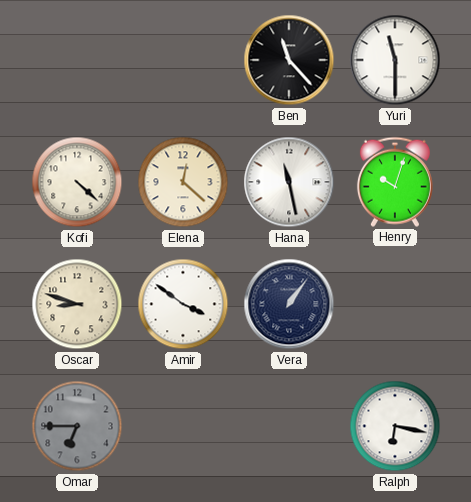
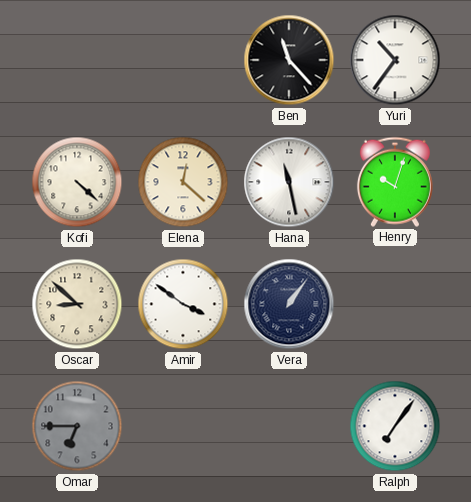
Yuri: 11:30 -> 10:36
Oscar: 8:48 -> 8:52
Ralph: 6:17 -> 7:06
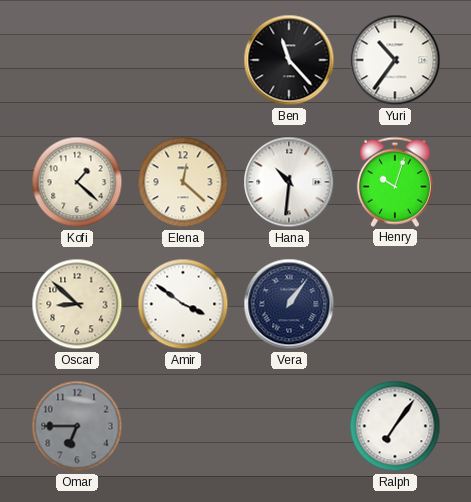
Kofi: 4:22 -> 1:22
Hana: 11:28 -> 10:31
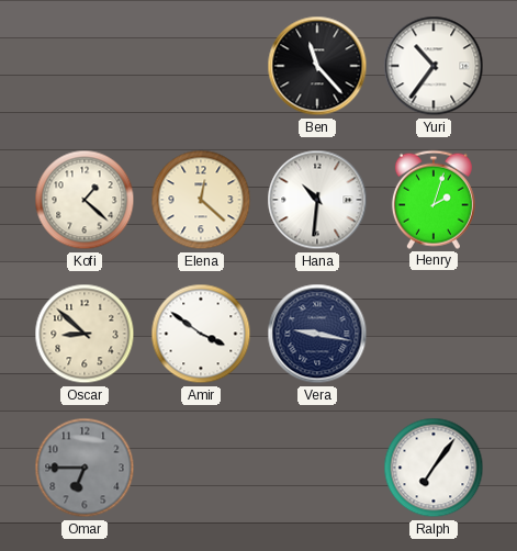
Henry: 10:03 -> 2:03
Vera: 1:06 -> 9:17
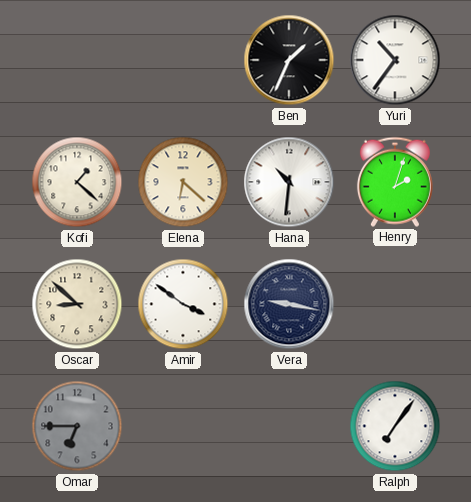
Ben: 11:23 -> 1:34
Elena: 12:22 -> 6:22
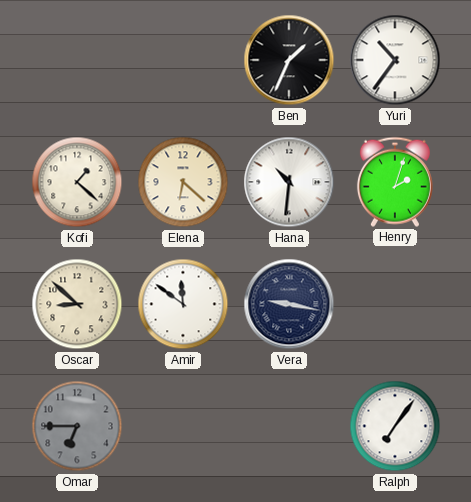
Amir: 3:51 -> 11:51
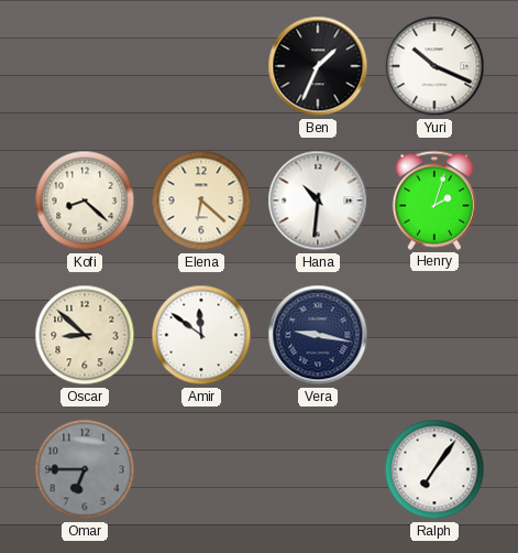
Yuri: 10:36 -> 10:19
Kofi: 1:22 -> 8:22
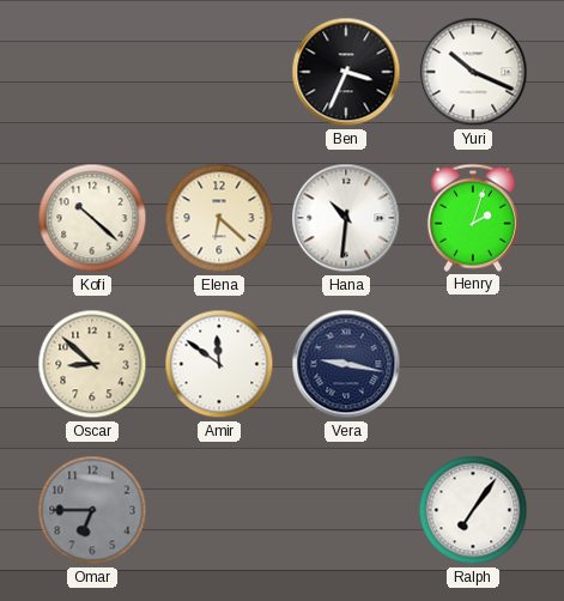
Ben: 1:34 -> 3:34
Kofi: 8:22 -> 10:22
